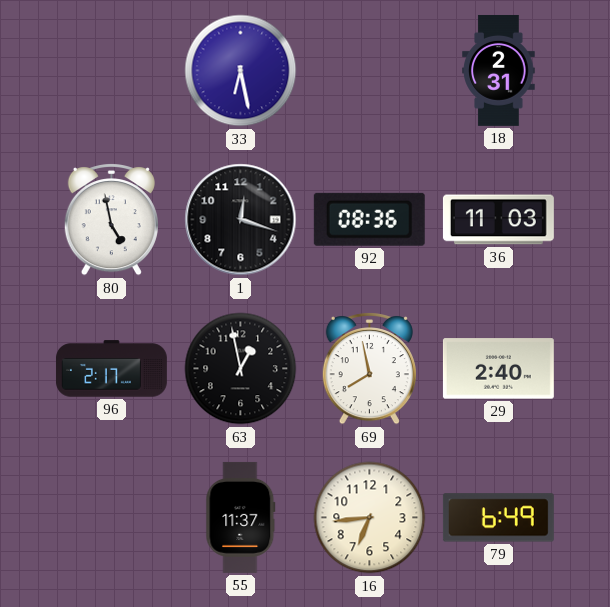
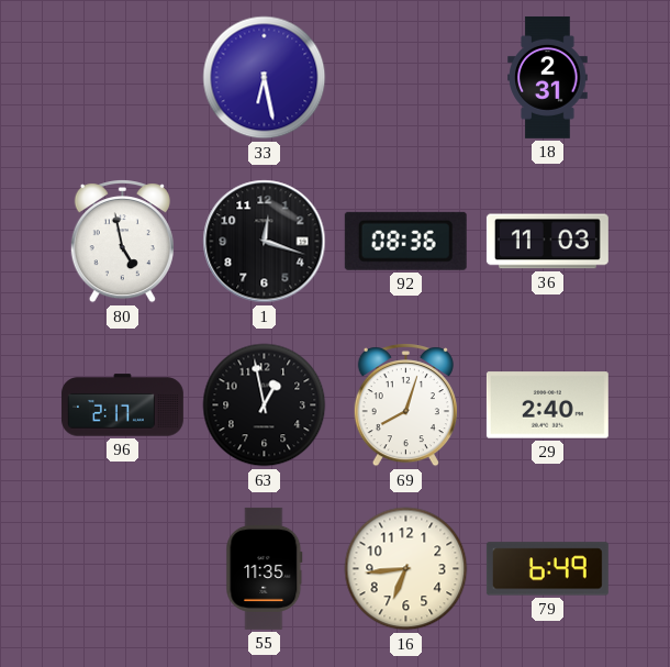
69: 7:58 -> 8:03
55: 11:37 -> 11:35
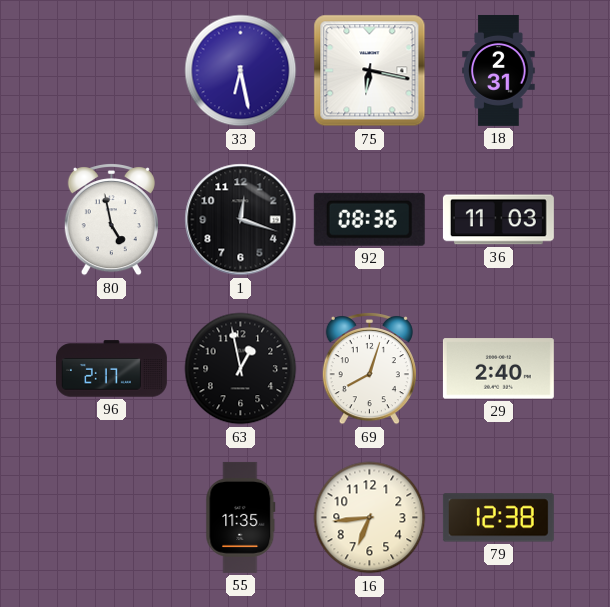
75: none -> 6:17
79: 6:49 -> 12:38
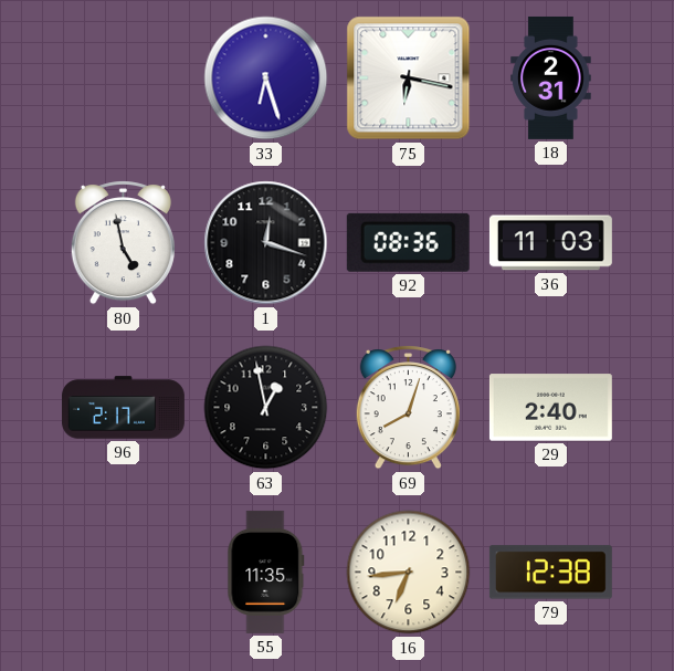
33: 6:28 -> 6:27
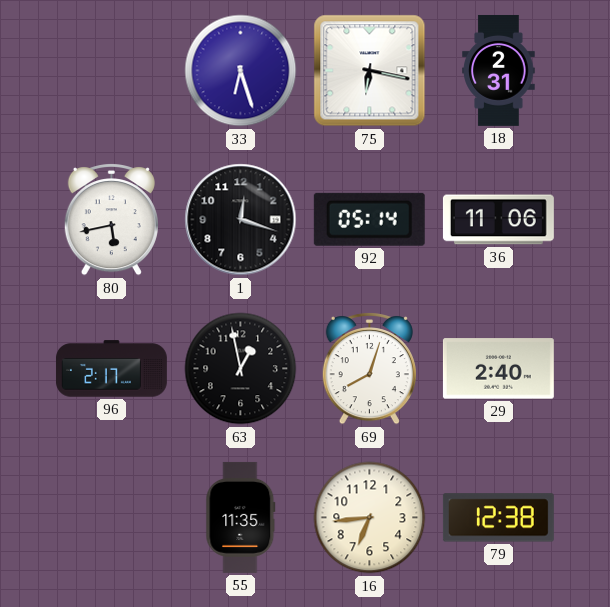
80: 4:58 -> 5:43
92: 08:36 -> 05:14
36: 11:03 -> 11:06
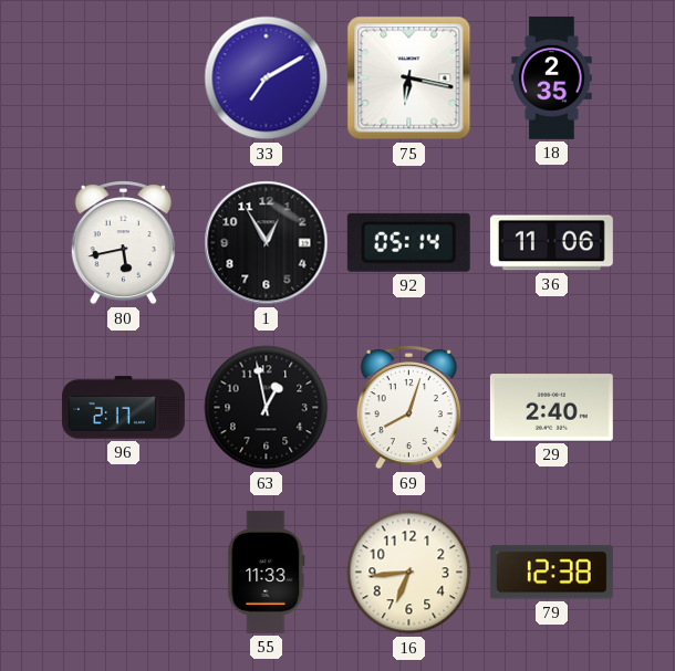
33: 6:27 -> 7:10
18: 2:31 -> 2:35
1: 12:18 -> 12:55
55: 11:35 -> 11:33
